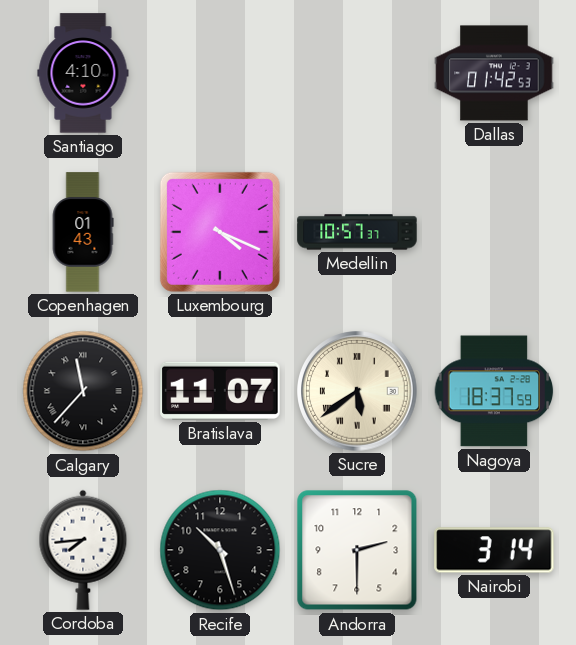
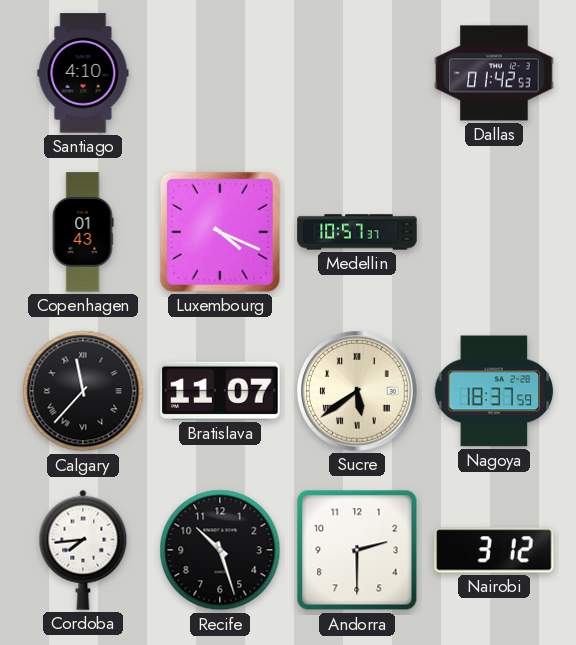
Nairobi: 3:14 -> 3:12
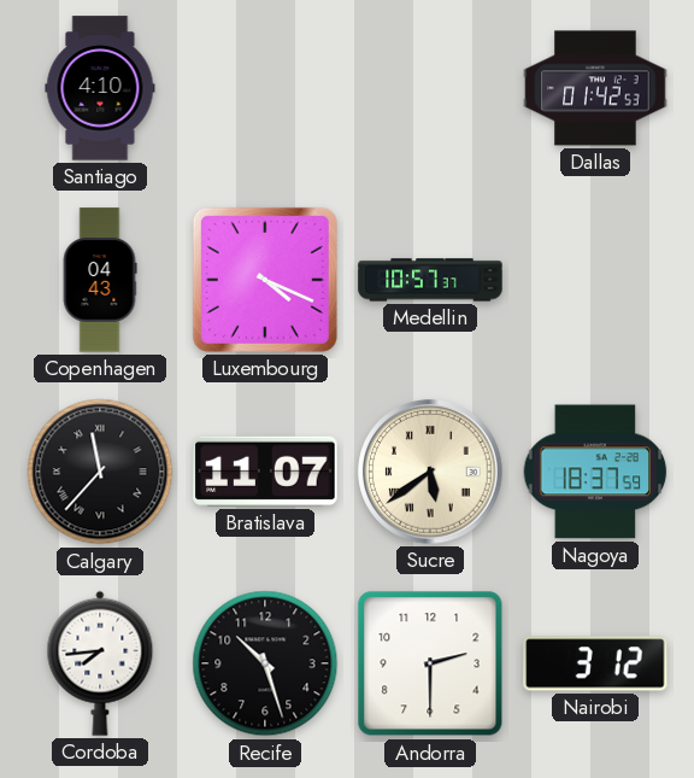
Copenhagen: 01:43 -> 04:43
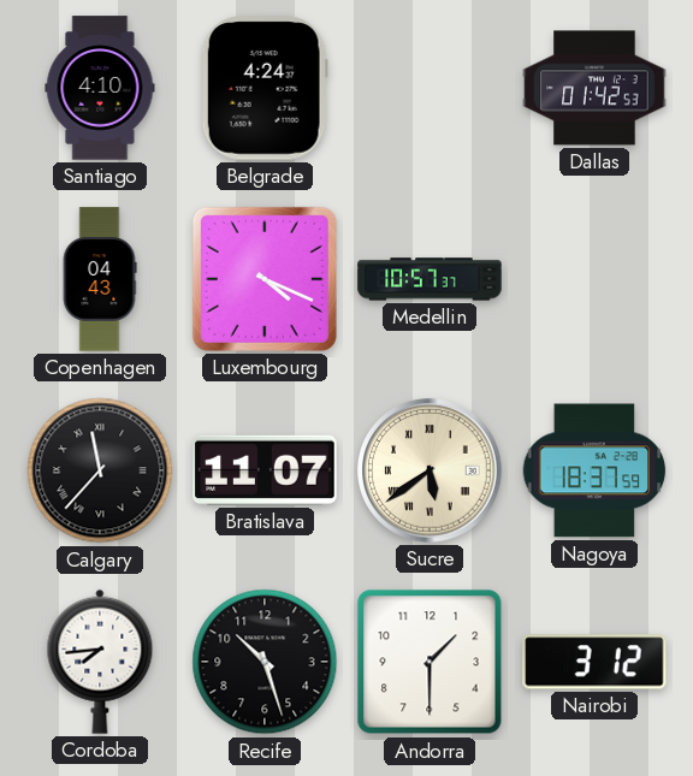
Belgrade: none -> 4:24
Andorra: 2:30 -> 1:30
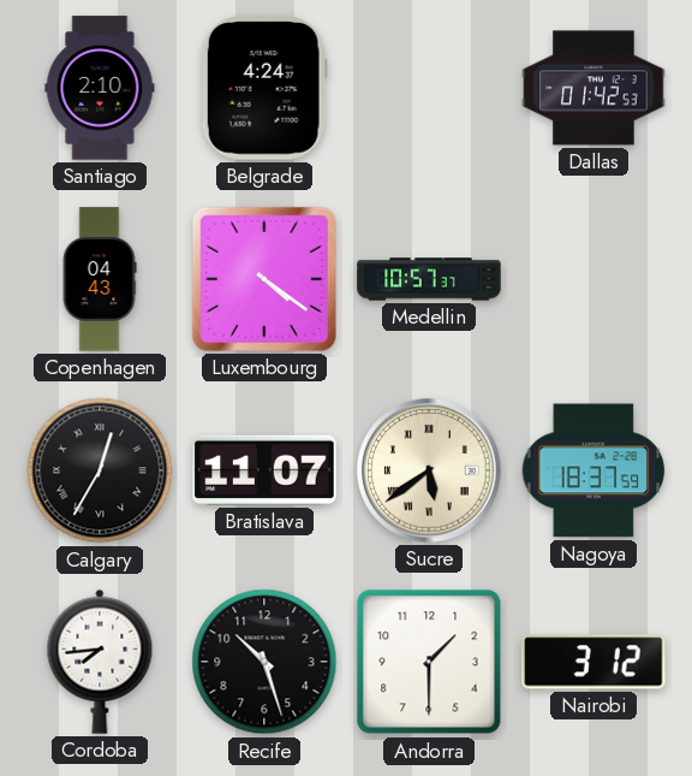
Santiago: 4:10 -> 2:10
Luxembourg: 4:19 -> 4:21
Calgary: 11:37 -> 12:35
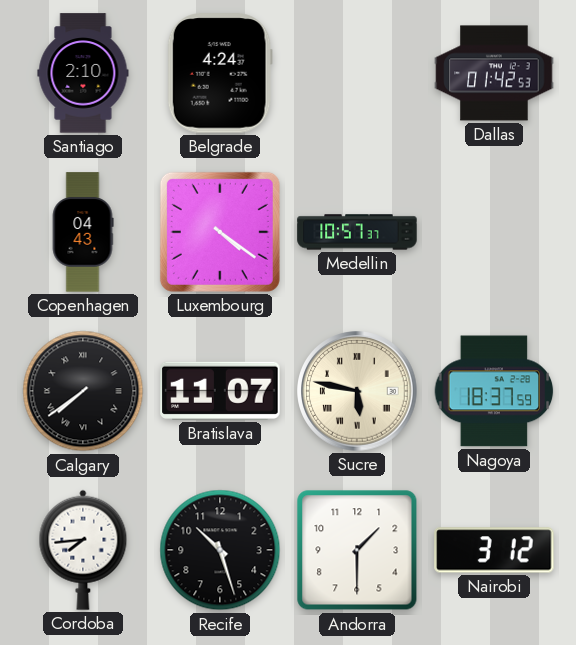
Calgary: 12:35 -> 7:39
Sucre: 5:39 -> 5:47
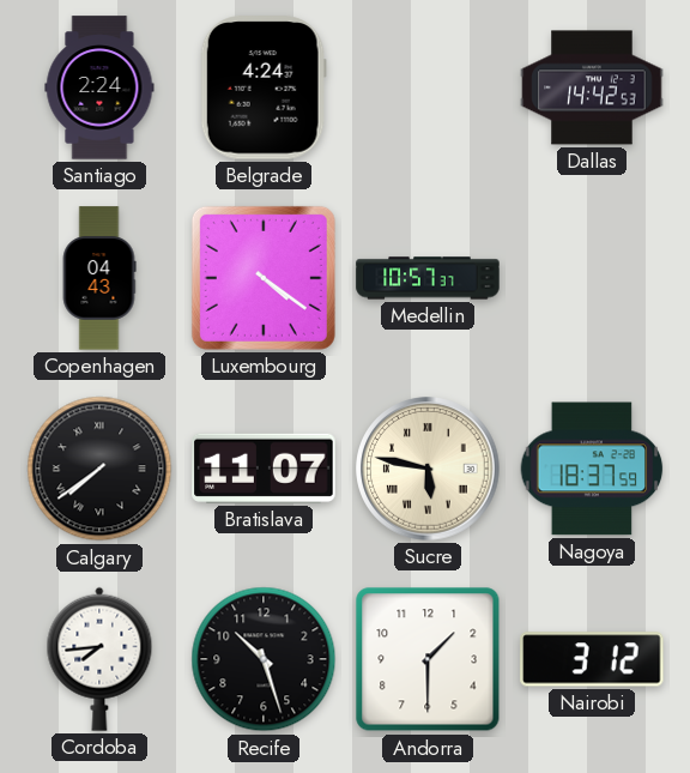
Santiago: 2:10 -> 2:24
Dallas: 01:42 -> 14:42
